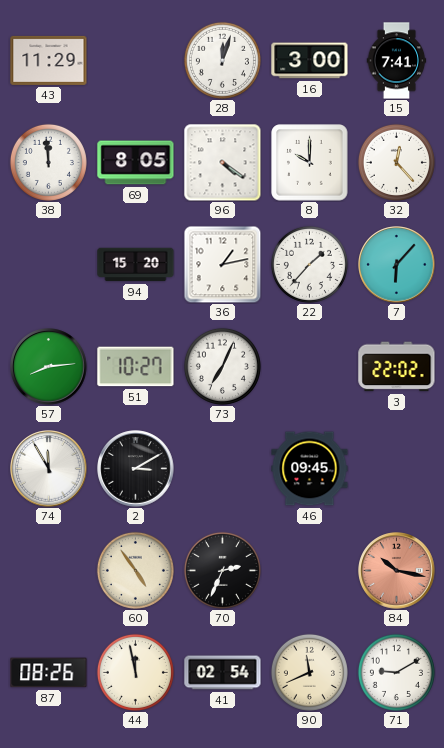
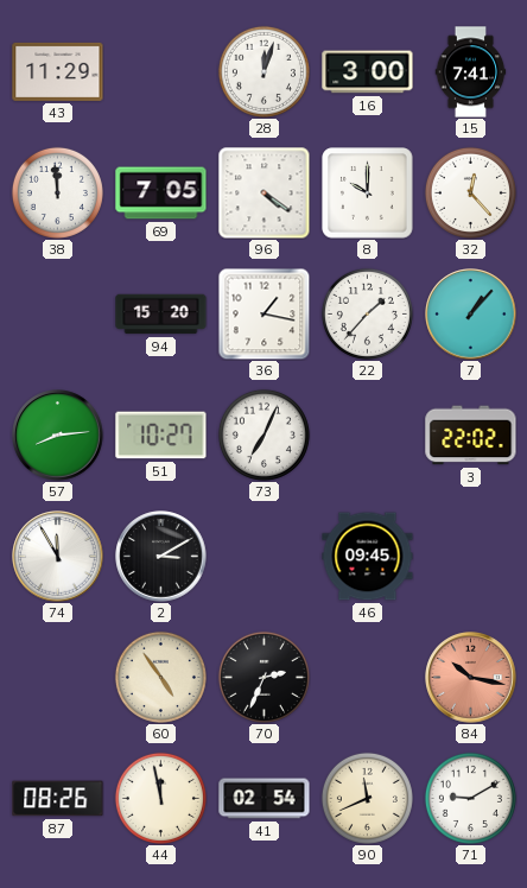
69: 8:05 -> 7:05
36: 1:13 -> 1:17
7: 6:07 -> 1:07
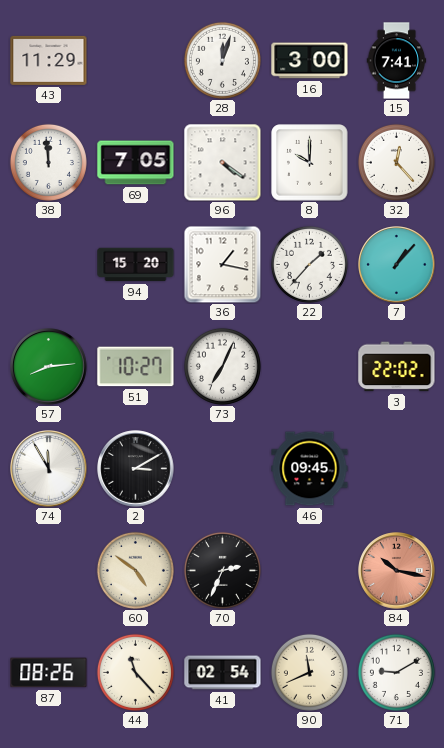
60: 4:54 -> 4:51
44: 11:58 -> 11:23
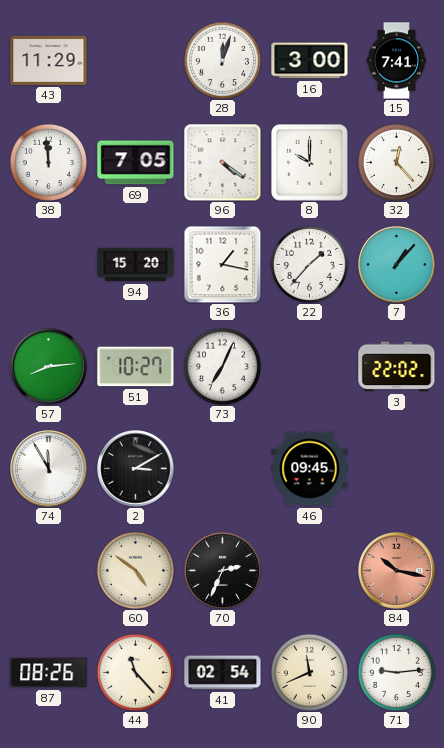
71: 9:10 -> 9:14
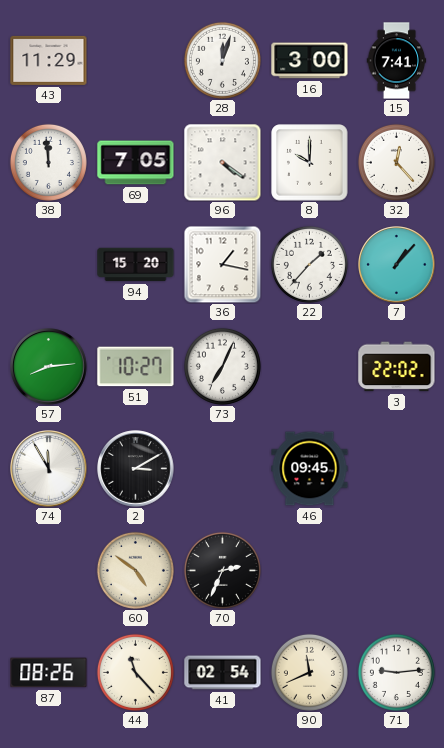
84: 10:17 -> none
